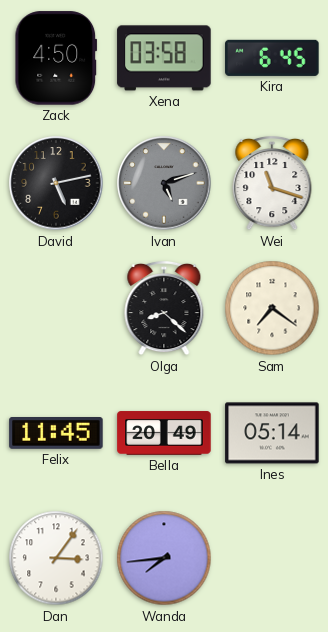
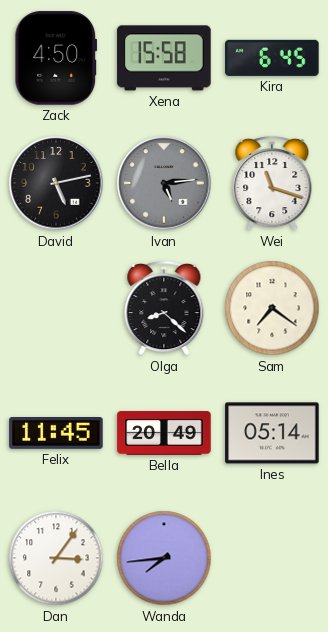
Xena: 03:58 -> 15:58
Ivan: 5:12 -> 5:14
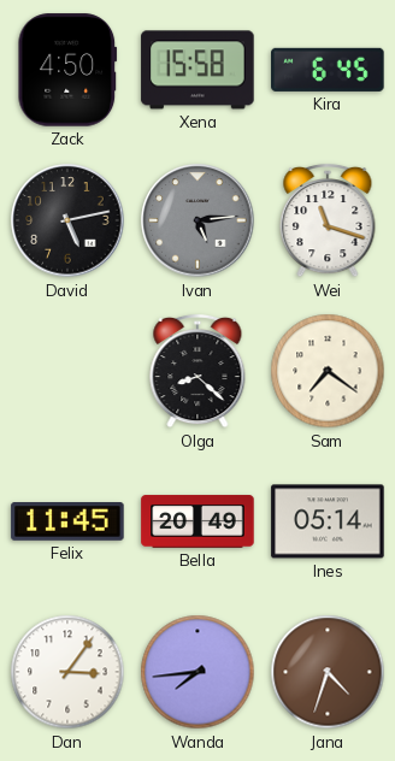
Jana: none -> 4:33
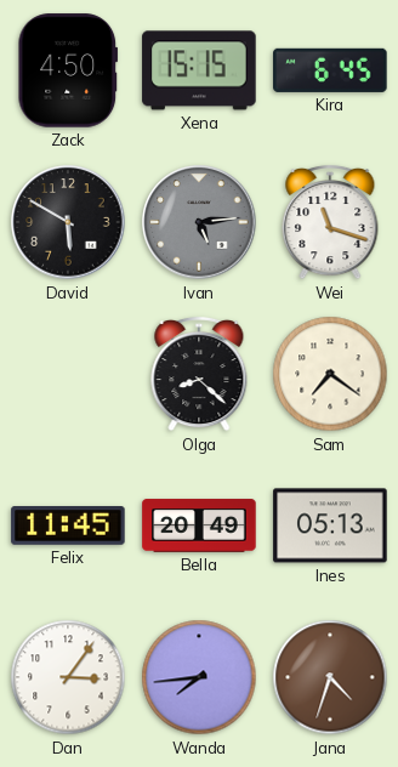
Xena: 15:58 -> 15:15
David: 5:13 -> 5:50
Ines: 05:14 -> 05:13
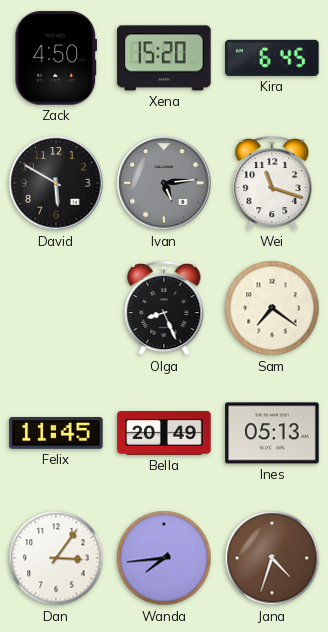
Xena: 15:15 -> 15:20
Olga: 8:22 -> 8:26
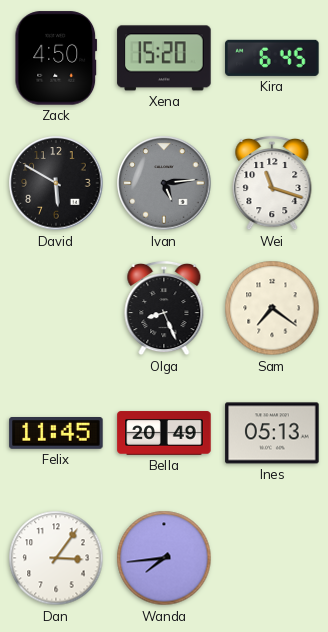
Jana: 4:33 -> none
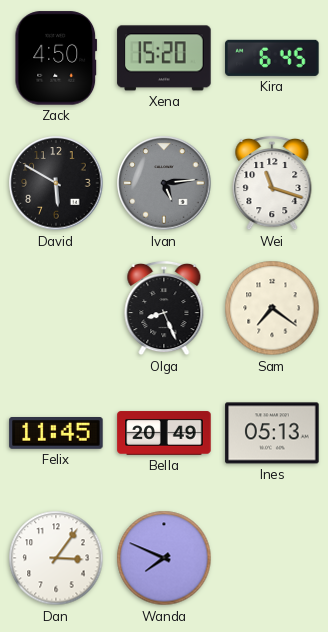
Wanda: 7:44 -> 7:49
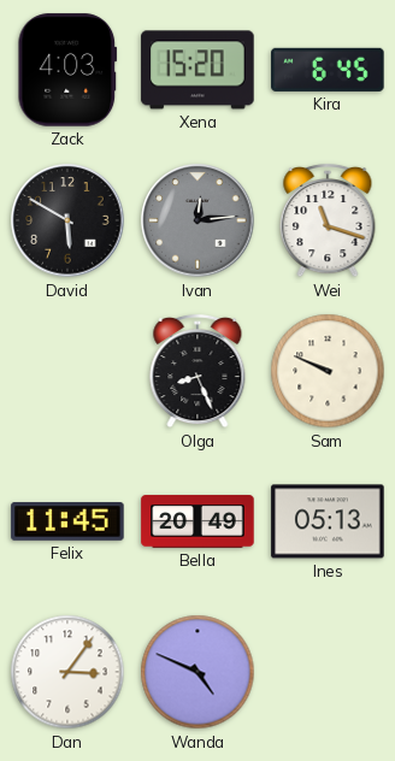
Zack: 4:50 -> 4:03
Ivan: 5:14 -> 12:14
Sam: 7:21 -> 9:49
Wanda: 7:49 -> 4:49
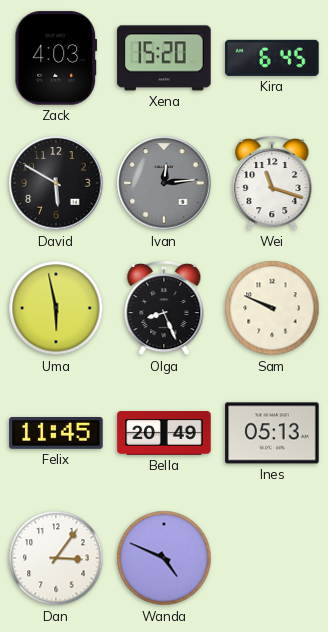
Uma: none -> 5:58
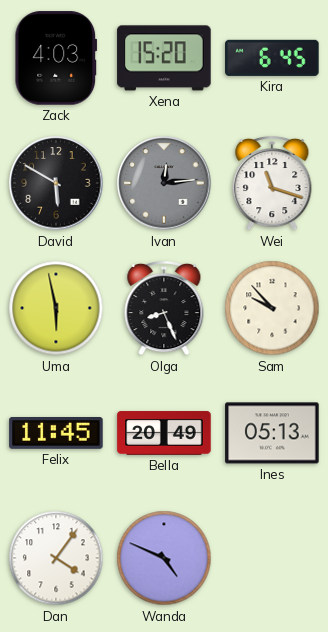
Sam: 9:49 -> 9:53
Dan: 3:06 -> 4:06
